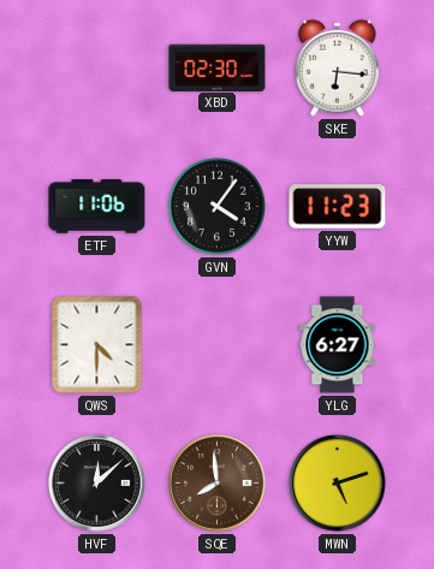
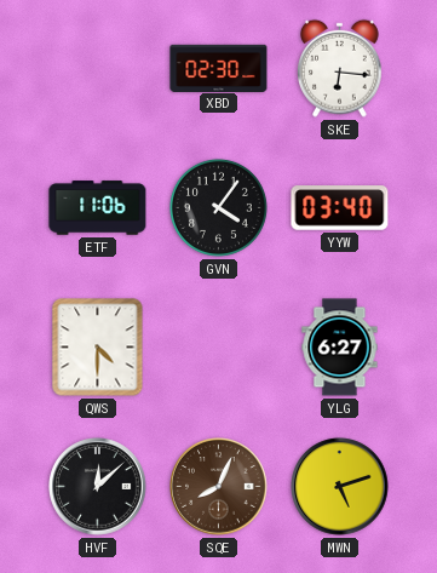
YYW: 11:23 -> 03:40
SQE: 7:59 -> 8:04
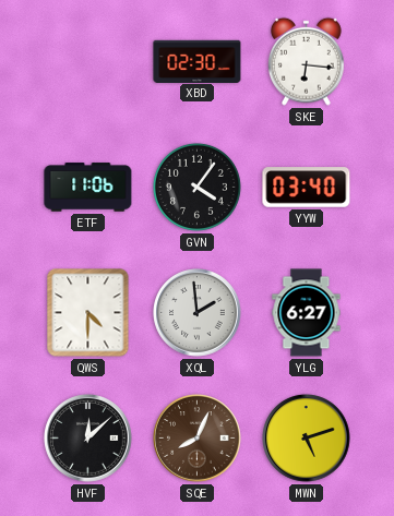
XQL: none -> 1:59
